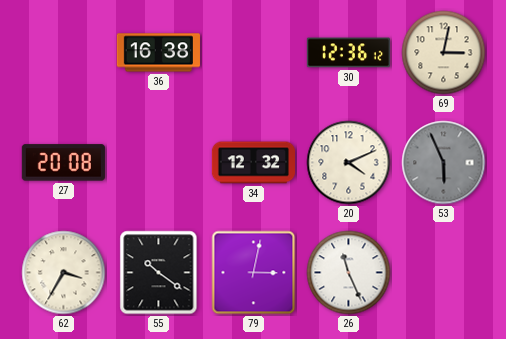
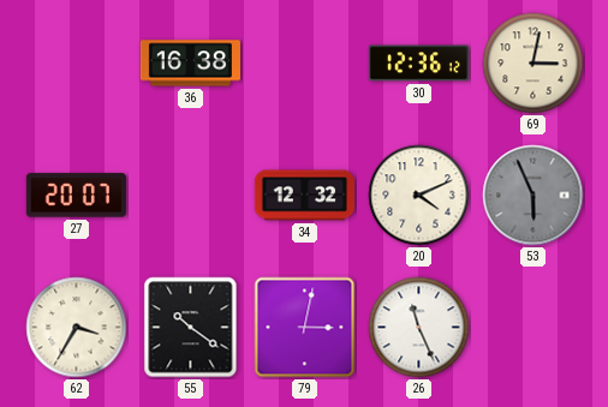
27: 20:08 -> 20:07
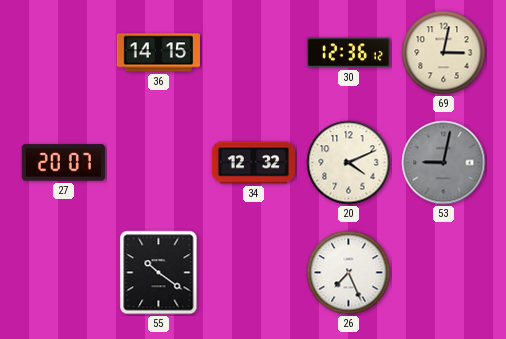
36: 16:38 -> 14:15
53: 5:56 -> 9:02
62: 3:35 -> none
79: 3:02 -> none
26: 11:26 -> 7:26
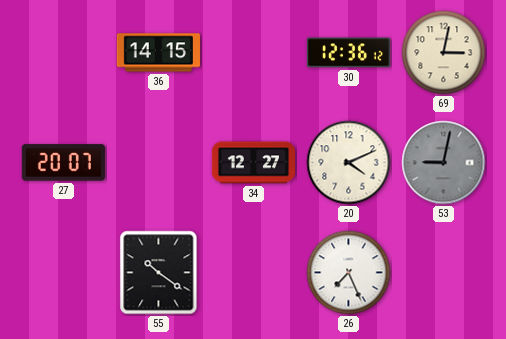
34: 12:32 -> 12:27
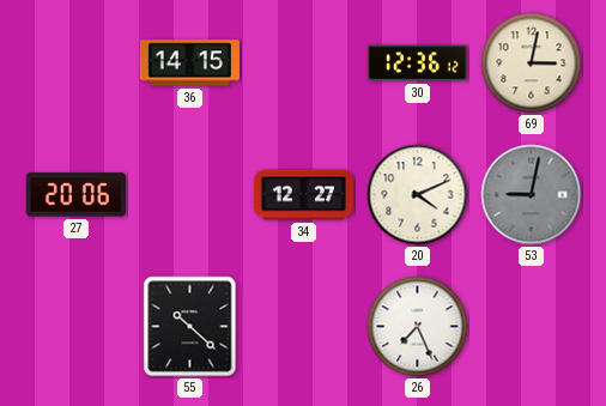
27: 20:07 -> 20:06
55: 10:21 -> 10:22
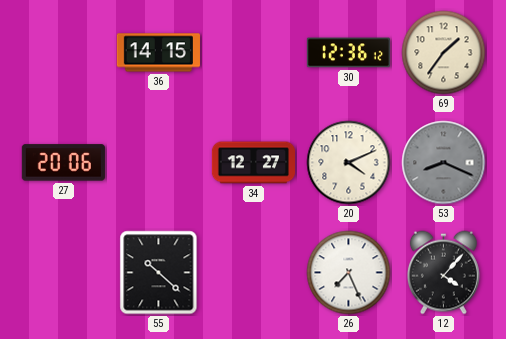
69: 3:02 -> 1:36
53: 9:02 -> 8:19
12: none -> 4:07
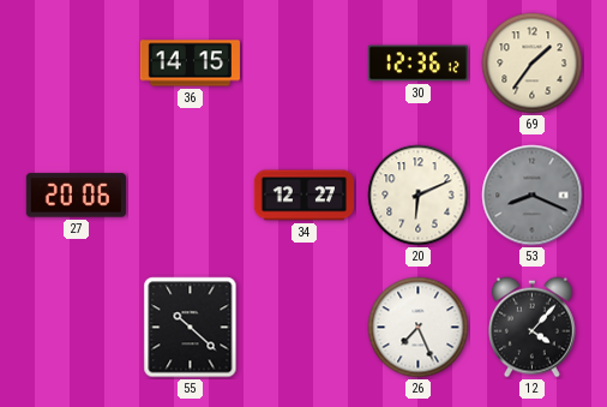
20: 4:11 -> 6:11
